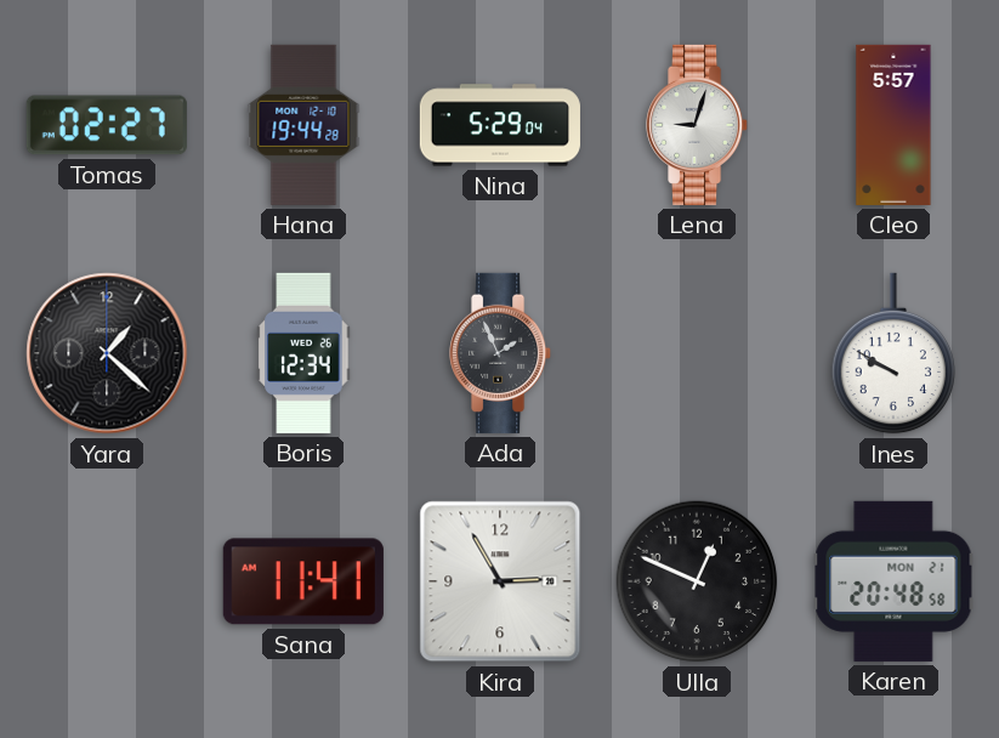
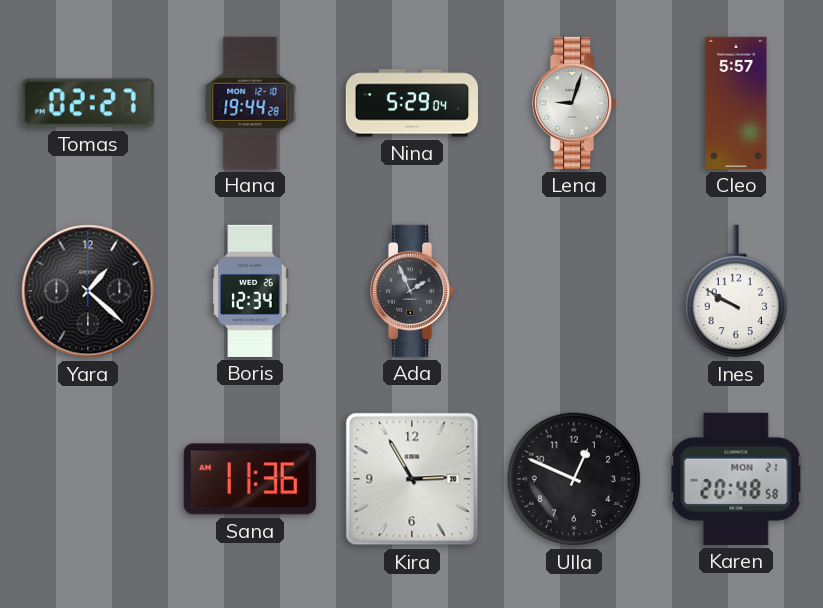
Sana: 11:41 -> 11:36
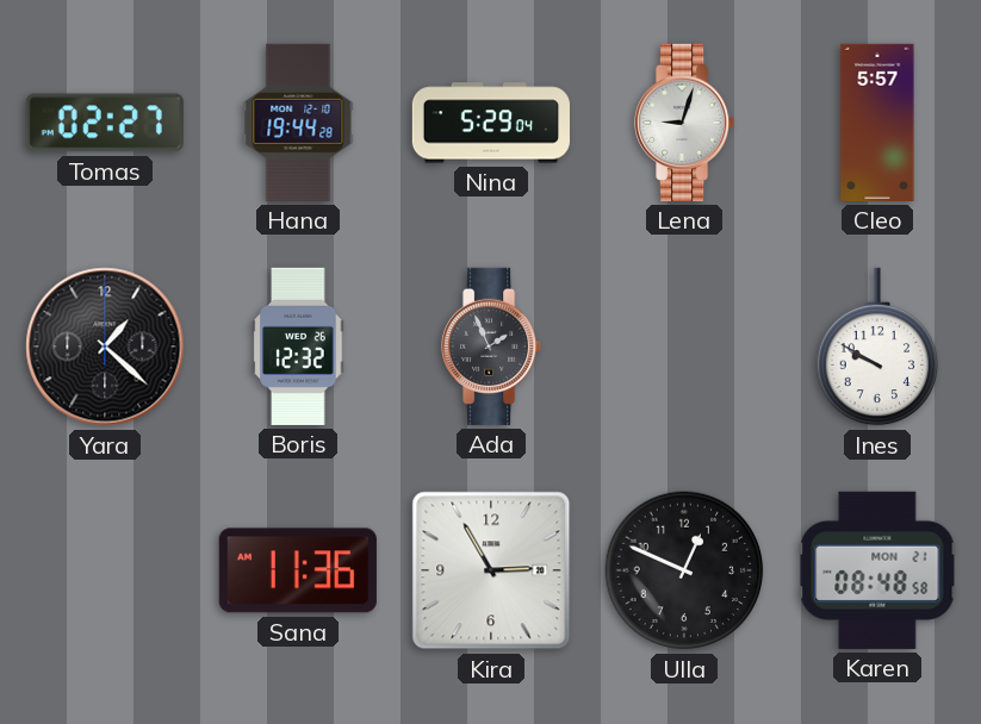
Boris: 12:34 -> 12:32
Karen: 20:48 -> 08:48
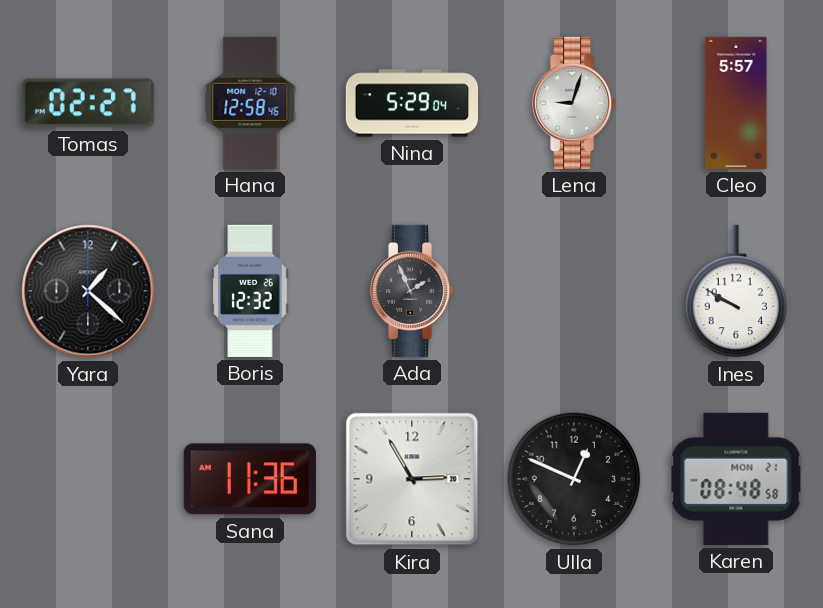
Hana: 19:44 -> 12:58
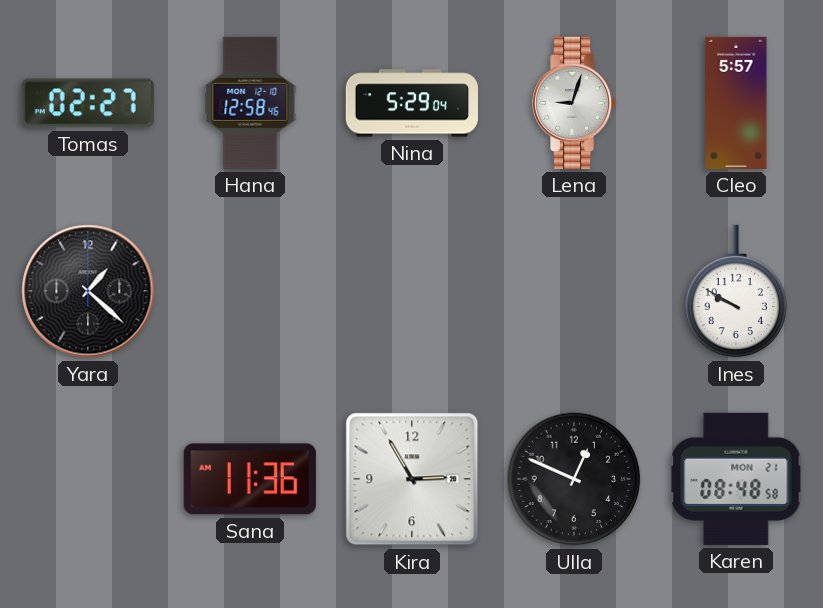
Boris: 12:32 -> none
Ada: 1:56 -> none
